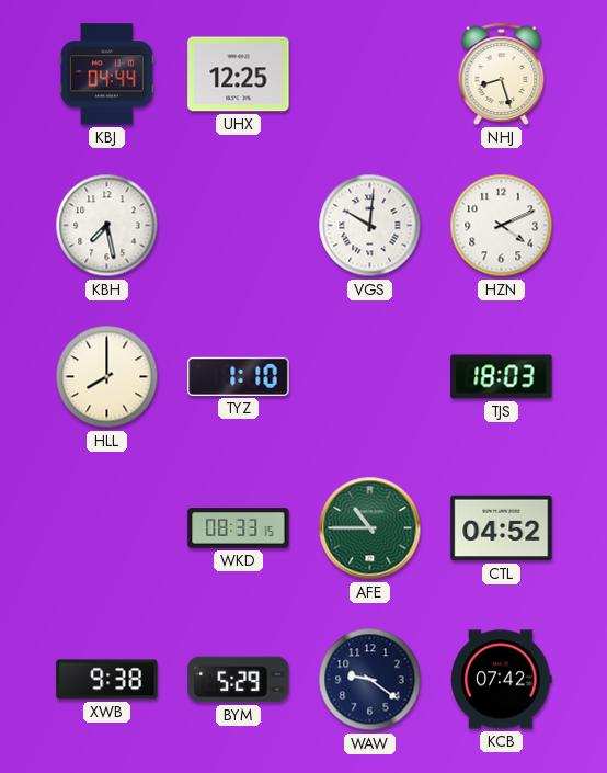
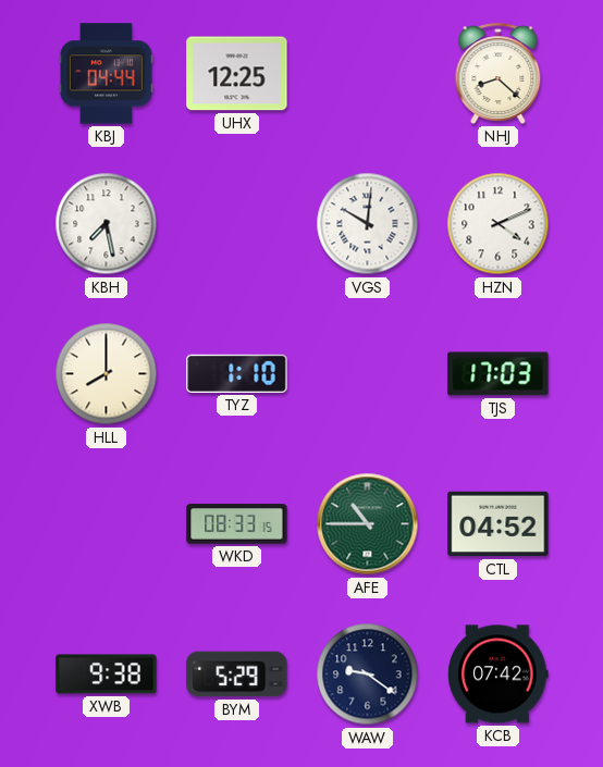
NHJ: 8:27 -> 8:22
TJS: 18:03 -> 17:03
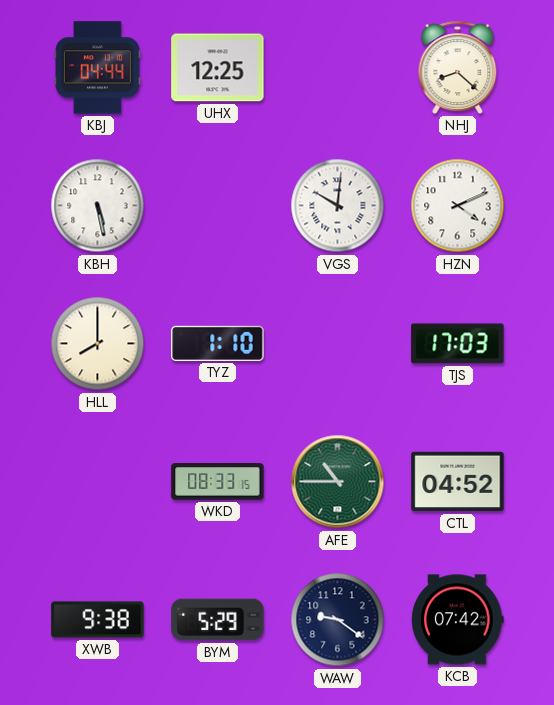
KBH: 7:28 -> 5:28
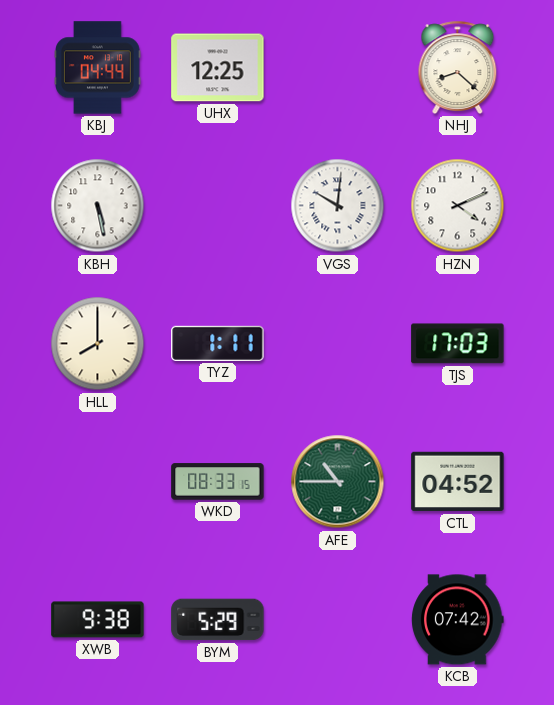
TYZ: 1:10 -> 1:11
WAW: 9:21 -> none
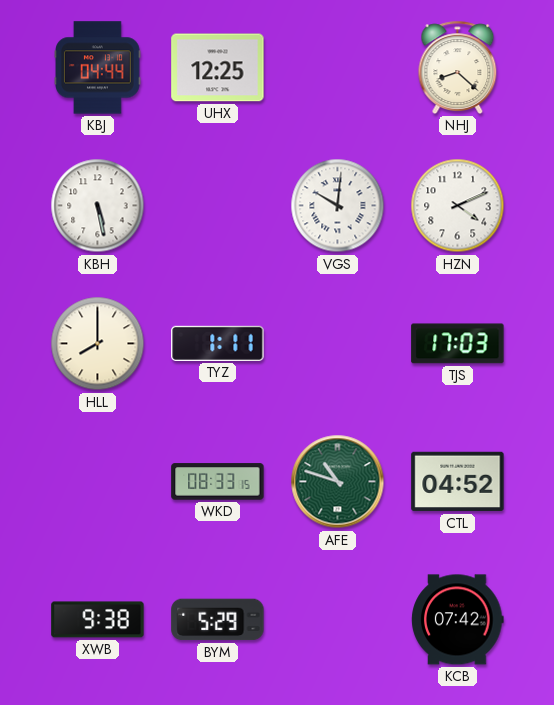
AFE: 10:45 -> 10:48
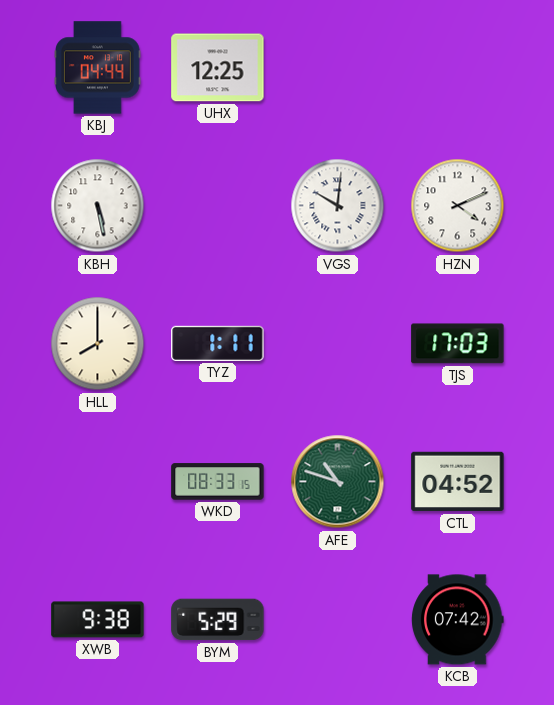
NHJ: 8:22 -> none
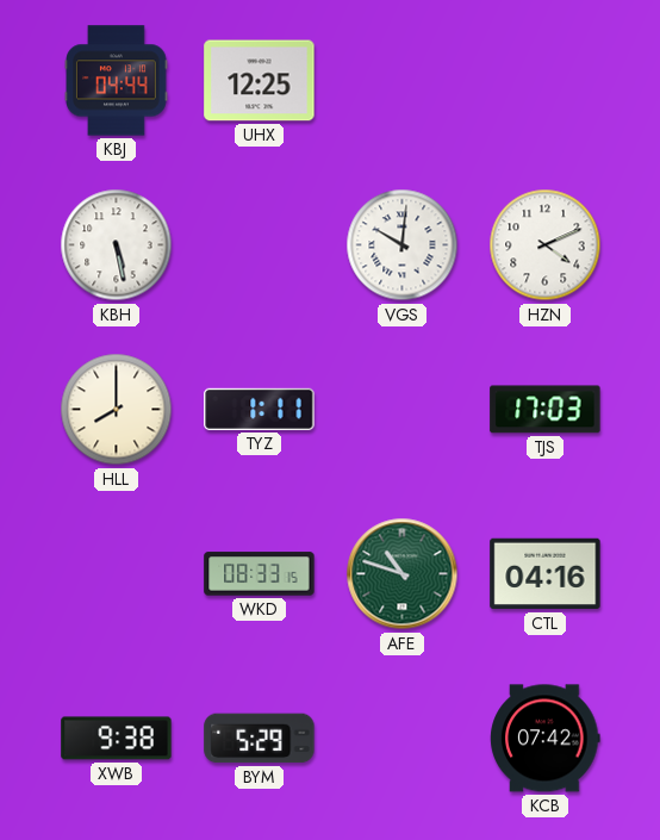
CTL: 04:52 -> 04:16
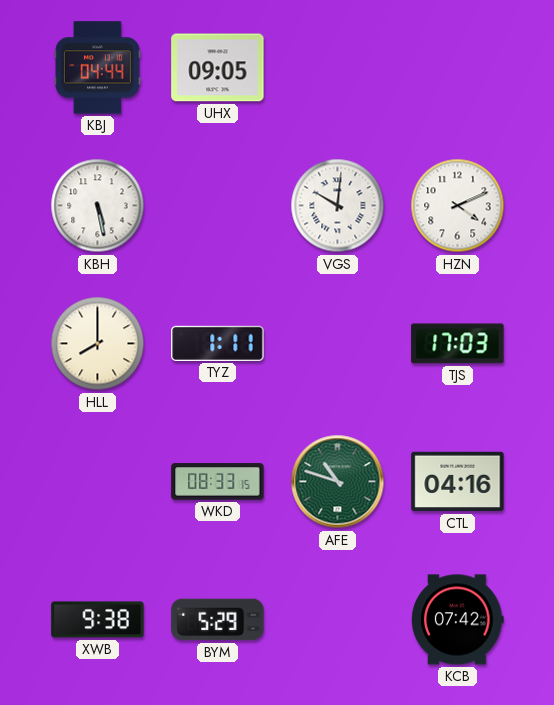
UHX: 12:25 -> 09:05
